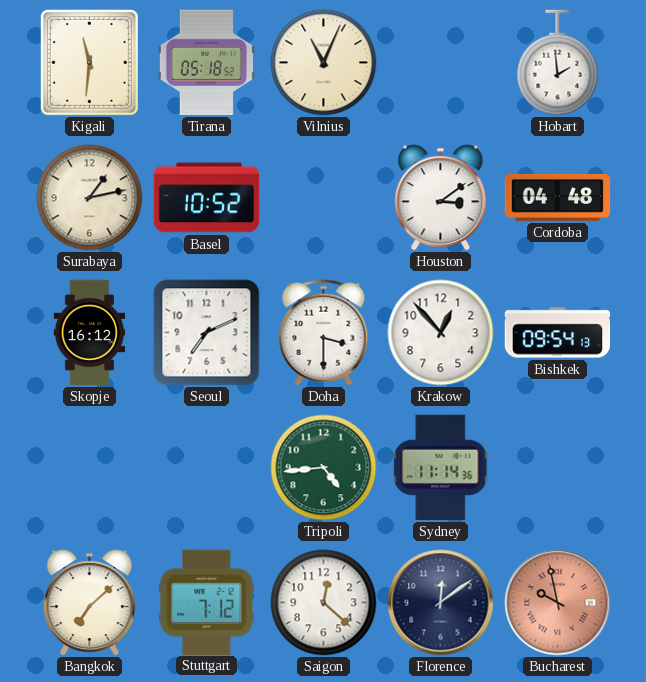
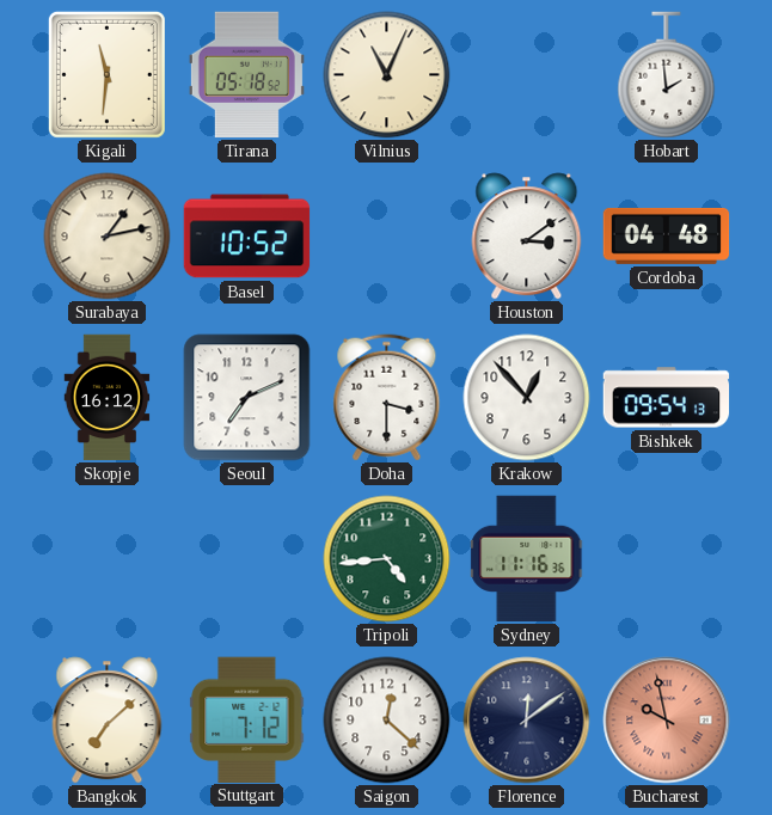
Sydney: 11:14 -> 11:16
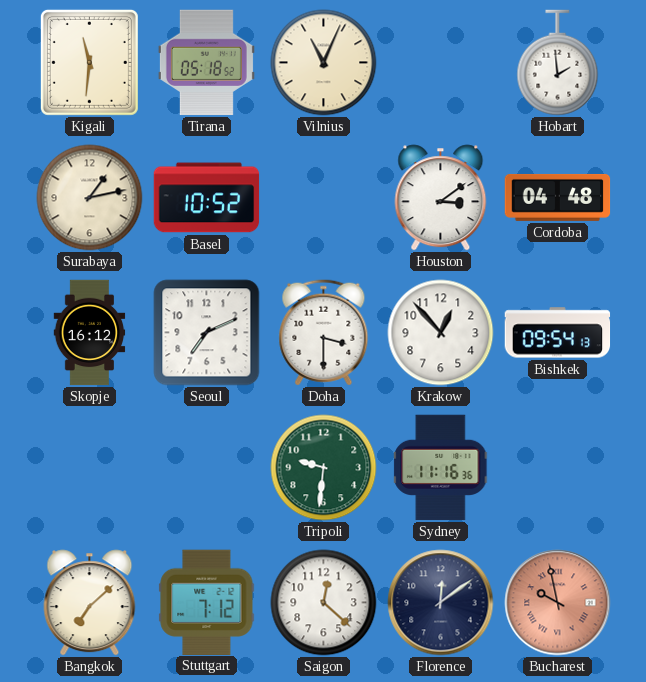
Tripoli: 4:44 -> 9:31
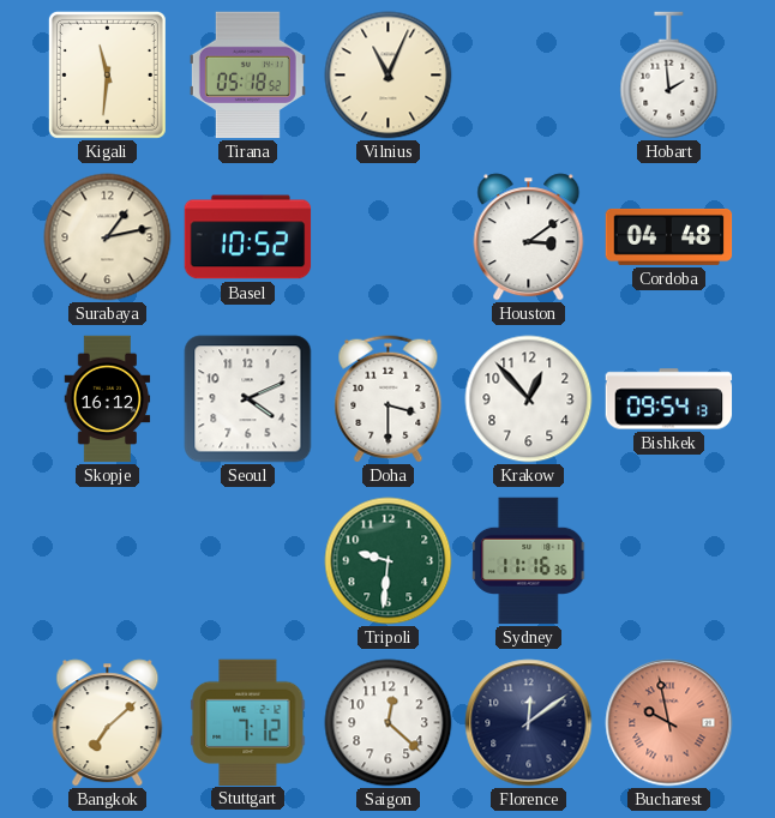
Seoul: 7:11 -> 4:11
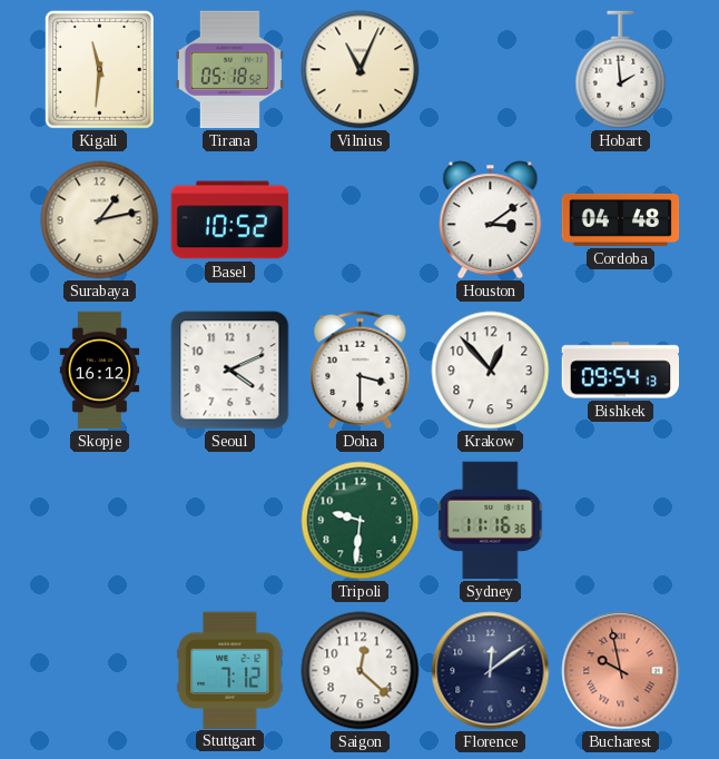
Bangkok: 7:08 -> none
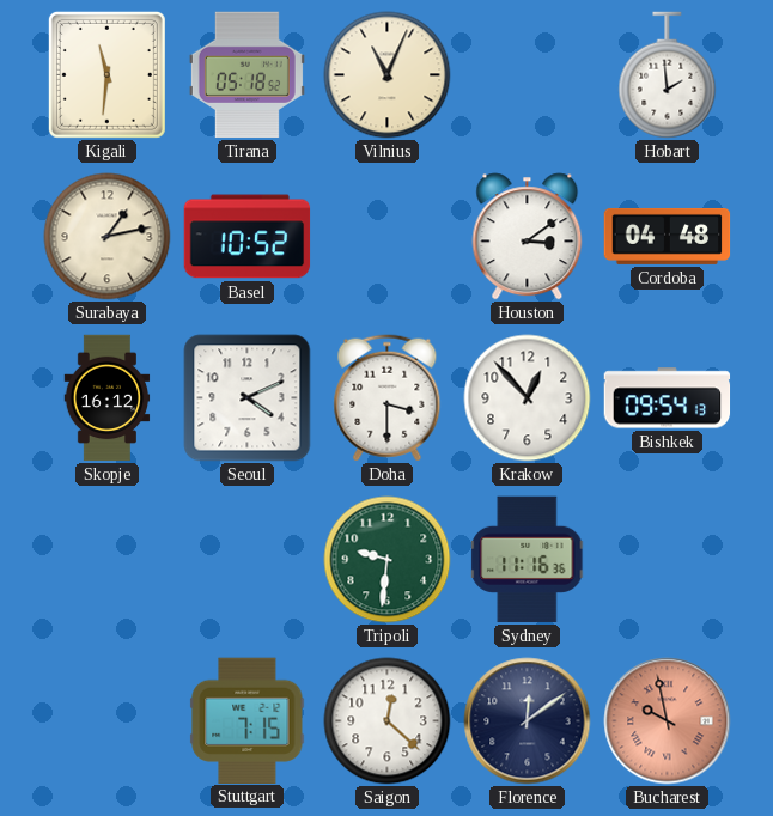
Stuttgart: 7:12 -> 7:15
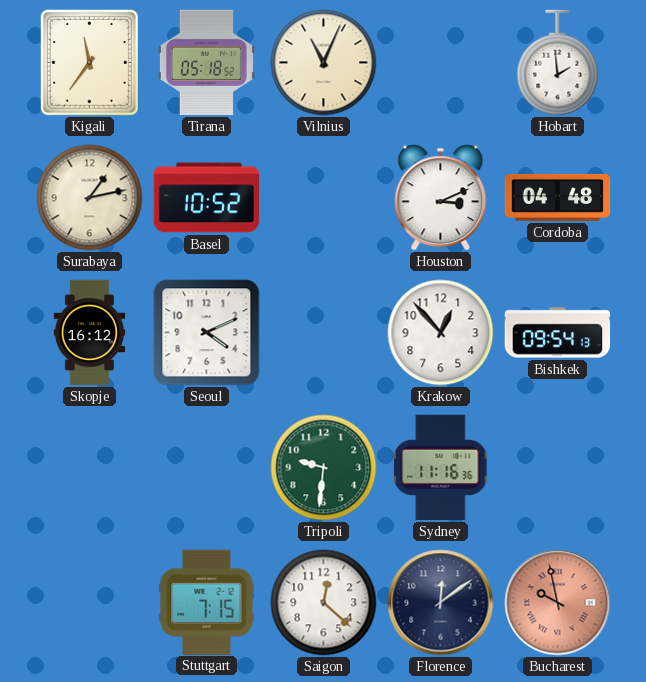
Kigali: 11:31 -> 11:36
Houston: 3:09 -> 3:11
Doha: 3:30 -> none
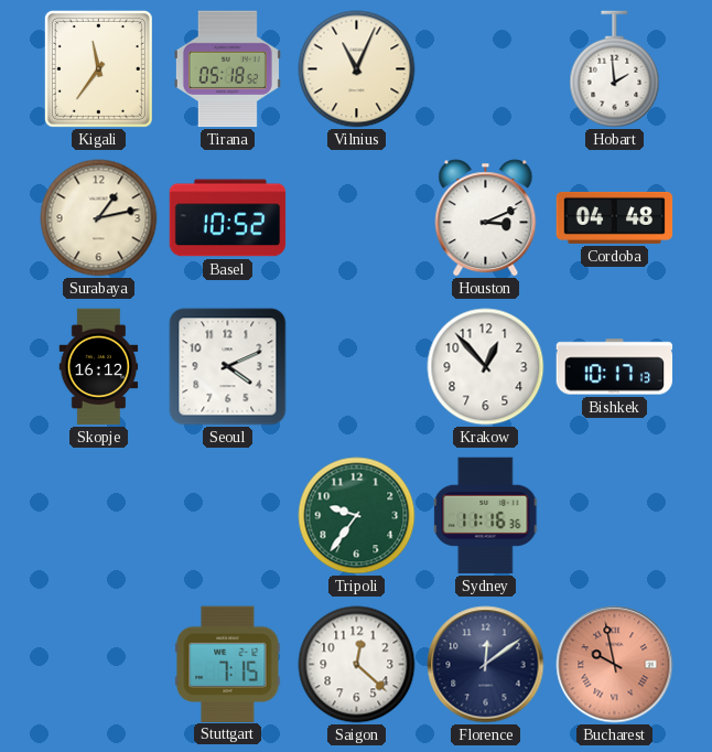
Bishkek: 09:54 -> 10:17
Tripoli: 9:31 -> 9:36
